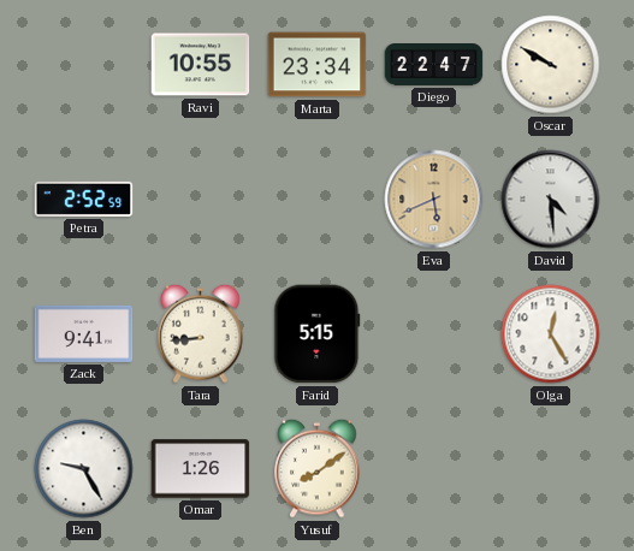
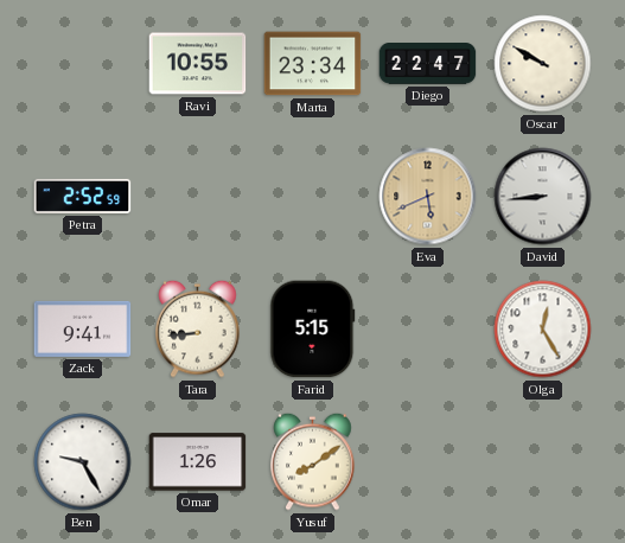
David: 4:29 -> 8:44
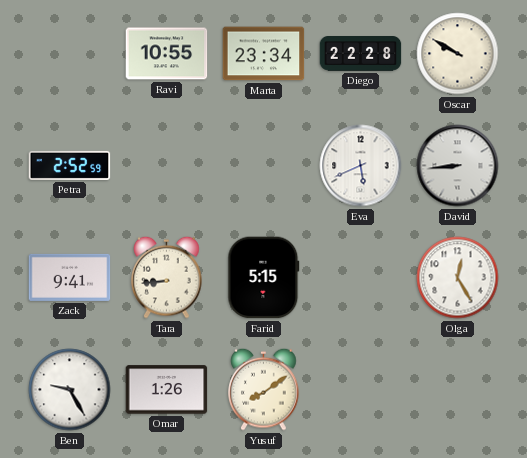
Diego: 22:47 -> 22:28
Eva dial: champagne -> white
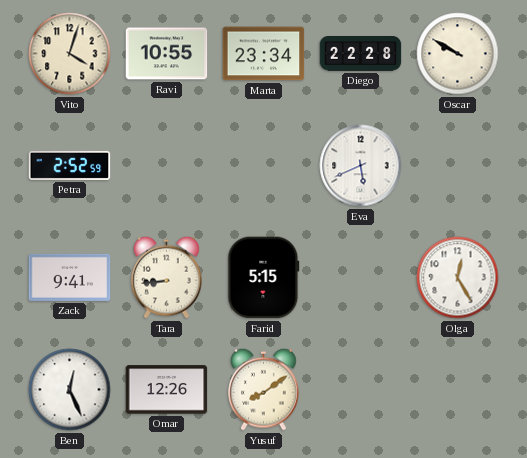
Vito: none -> 4:03
David: 8:44 -> none
Ben: 9:25 -> 12:26
Omar: 1:26 -> 12:26
